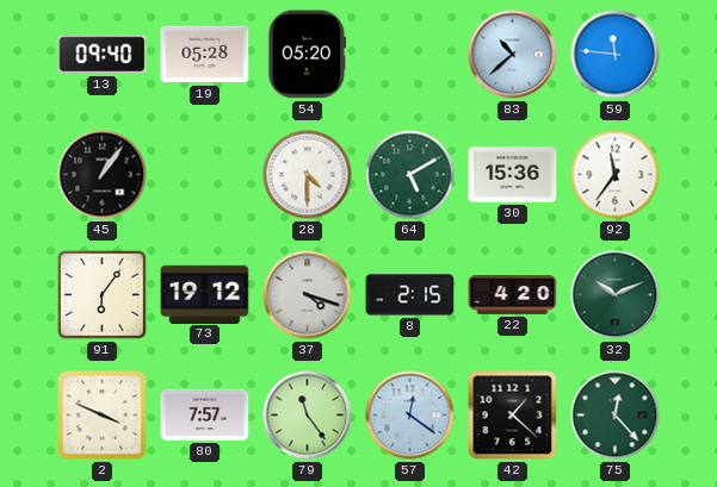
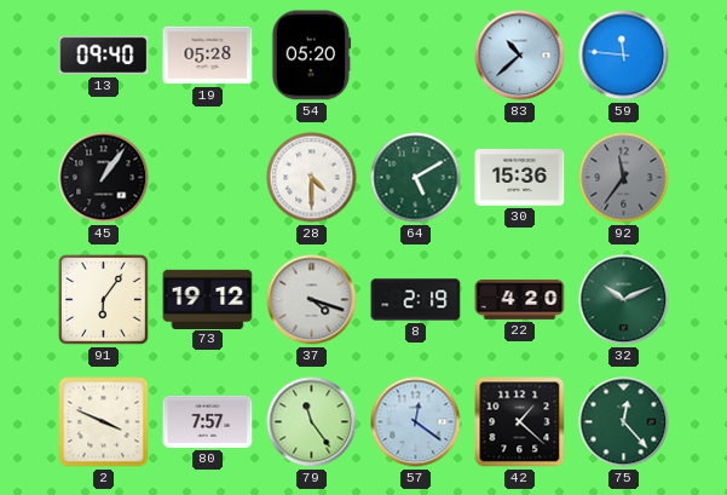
92 dial: white -> grey
8: 2:15 -> 2:19
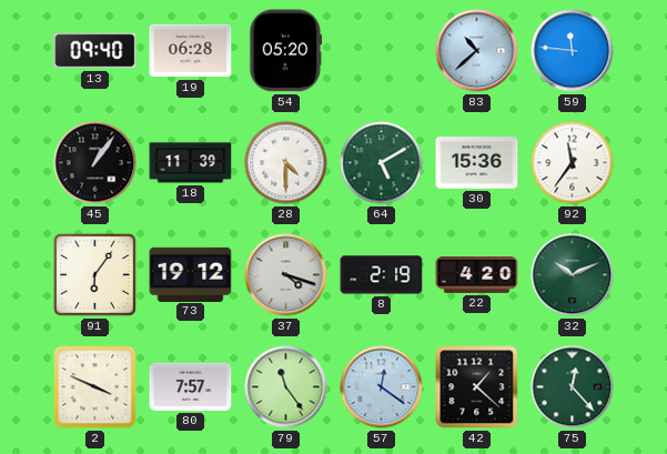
19: 05:28 -> 06:28
18: none -> 11:39
92 dial: grey -> white
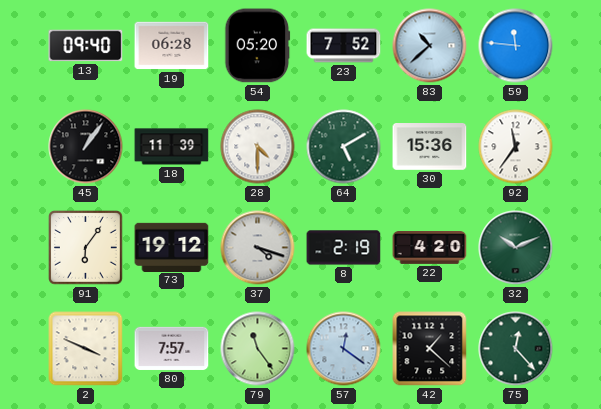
23: none -> 7:52
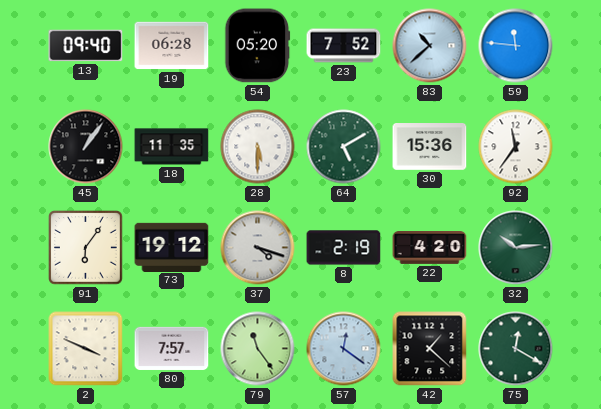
18: 11:39 -> 11:35
28: 4:30 -> 5:30
32: 10:11 -> 10:14
75: 12:23 -> 12:20
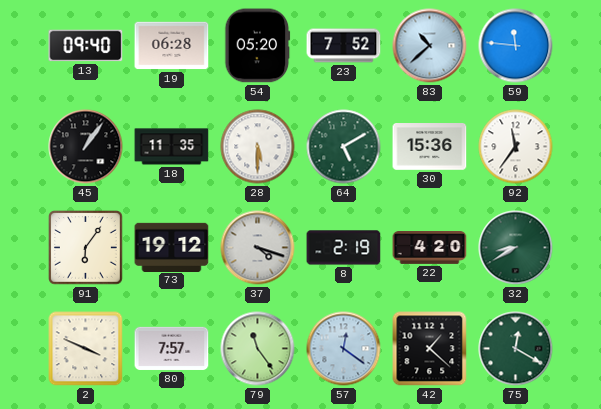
32: 10:14 -> 8:40
